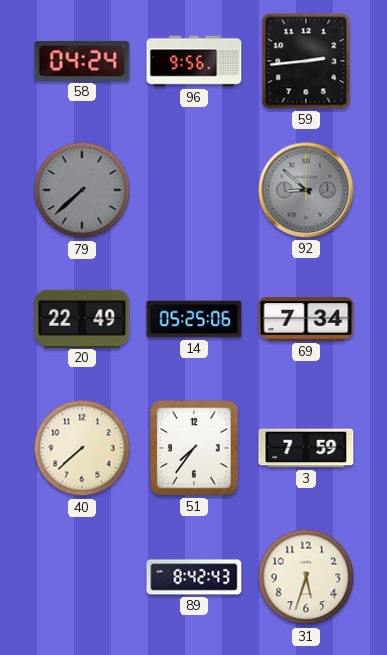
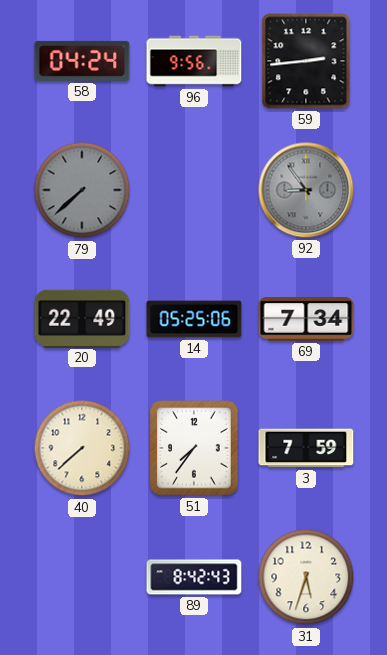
92: 8:52 -> 8:54
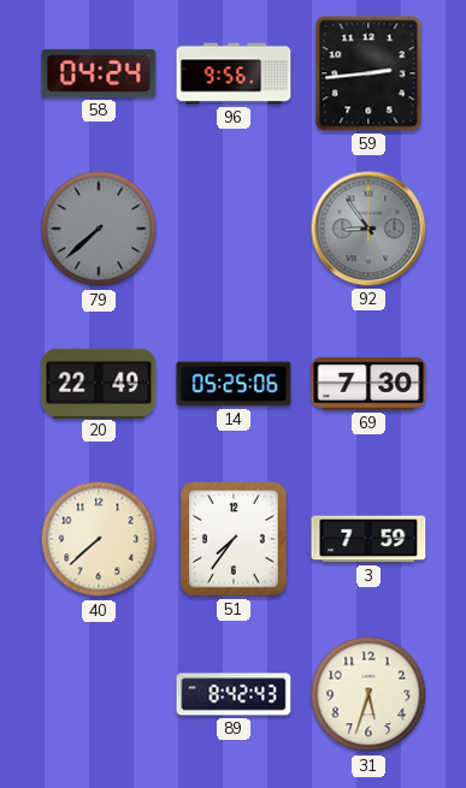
69: 7:34 -> 7:30
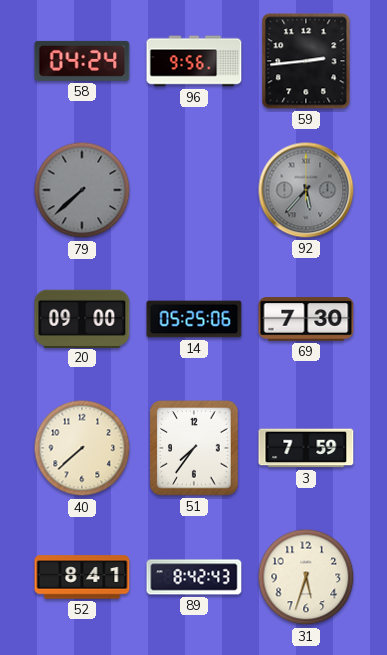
92: 8:54 -> 5:37
20: 22:49 -> 09:00
52: none -> 8:41
